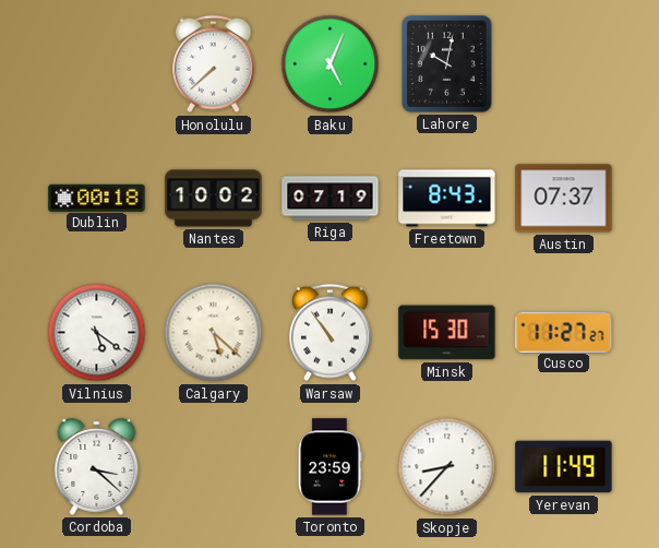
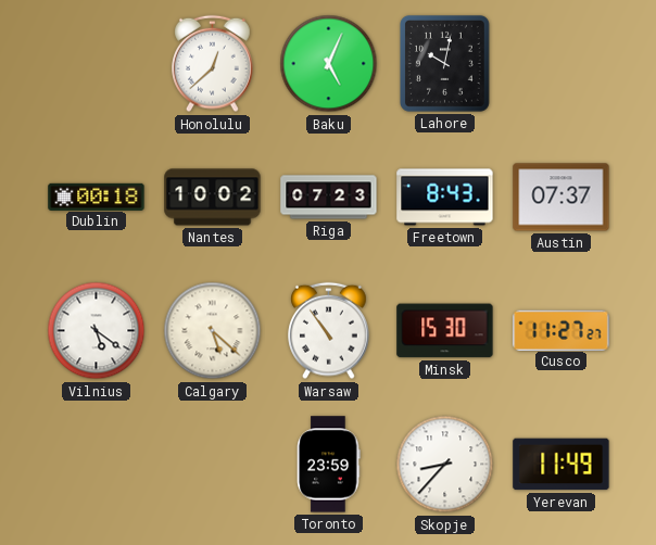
Honolulu: 7:38 -> 12:38
Riga: 07:19 -> 07:23
Cordoba: 3:22 -> none
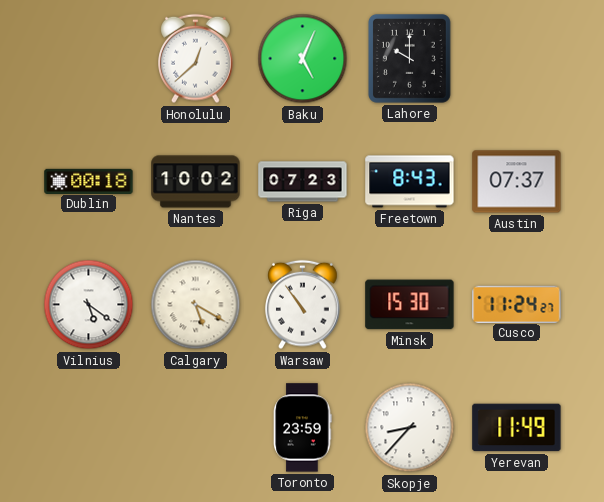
Lahore: 10:02 -> 10:00
Calgary: 5:22 -> 5:20
Cusco: 11:27 -> 11:24
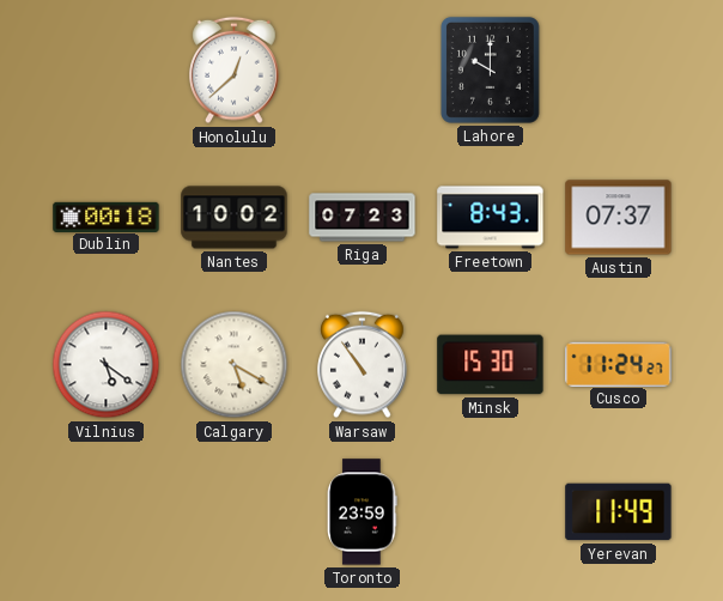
Baku: 5:04 -> none
Skopje: 8:37 -> none
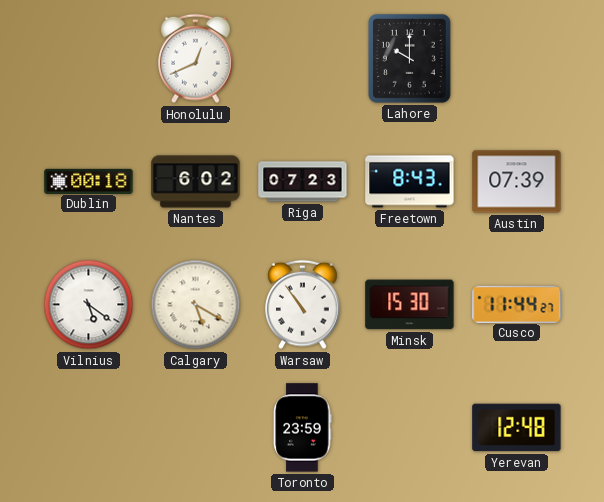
Honolulu: 12:38 -> 12:41
Nantes: 10:02 -> 6:02
Austin: 07:37 -> 07:39
Cusco: 11:24 -> 11:44
Yerevan: 11:49 -> 12:48
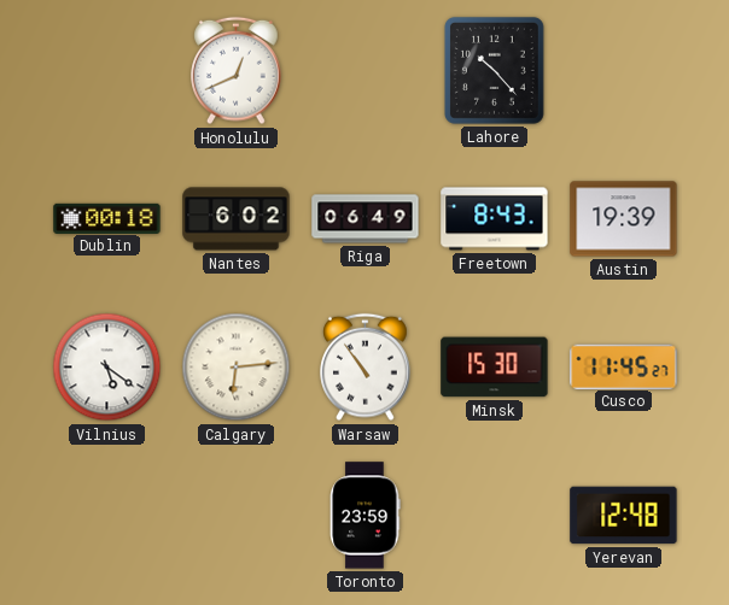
Lahore: 10:00 -> 10:23
Riga: 07:23 -> 06:49
Austin: 07:39 -> 19:39
Calgary: 5:20 -> 6:14
Cusco: 11:44 -> 11:45
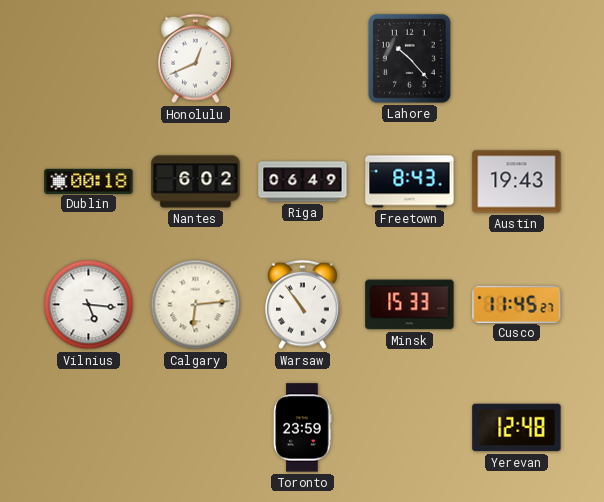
Austin: 19:39 -> 19:43
Vilnius: 5:21 -> 5:16
Minsk: 15:30 -> 15:33
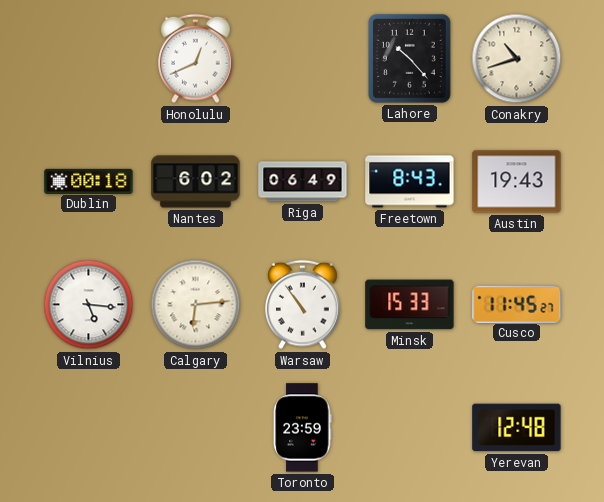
Conakry: none -> 10:42
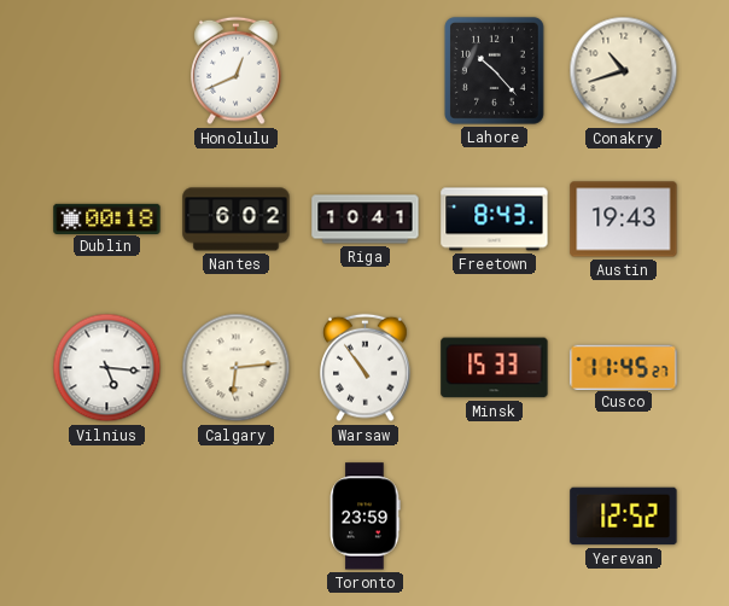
Riga: 06:49 -> 10:41
Yerevan: 12:48 -> 12:52
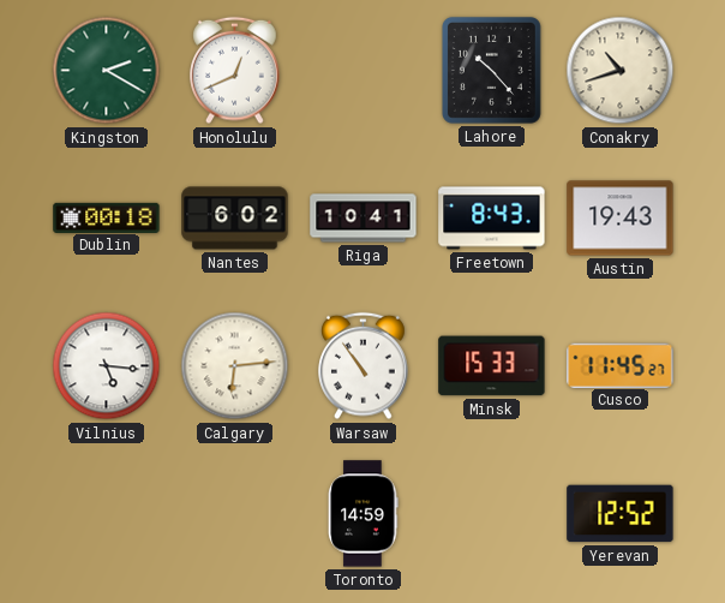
Kingston: none -> 2:20
Toronto: 23:59 -> 14:59
